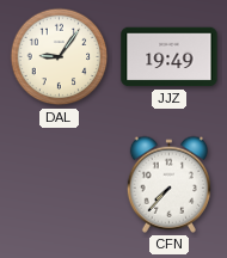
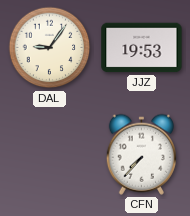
JJZ: 19:49 -> 19:53
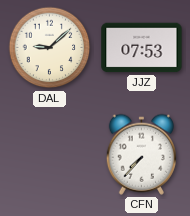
DAL: 9:06 -> 9:08
JJZ: 19:53 -> 07:53
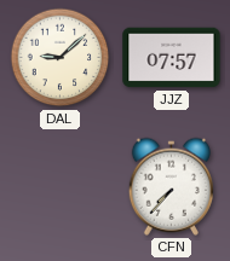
JJZ: 07:53 -> 07:57
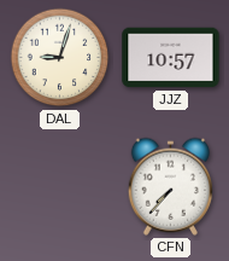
DAL: 9:08 -> 9:03
JJZ: 07:57 -> 10:57
